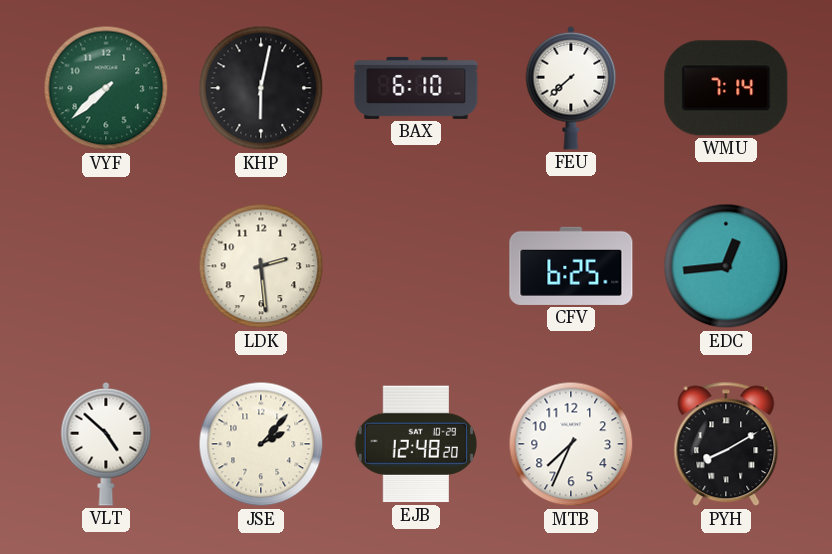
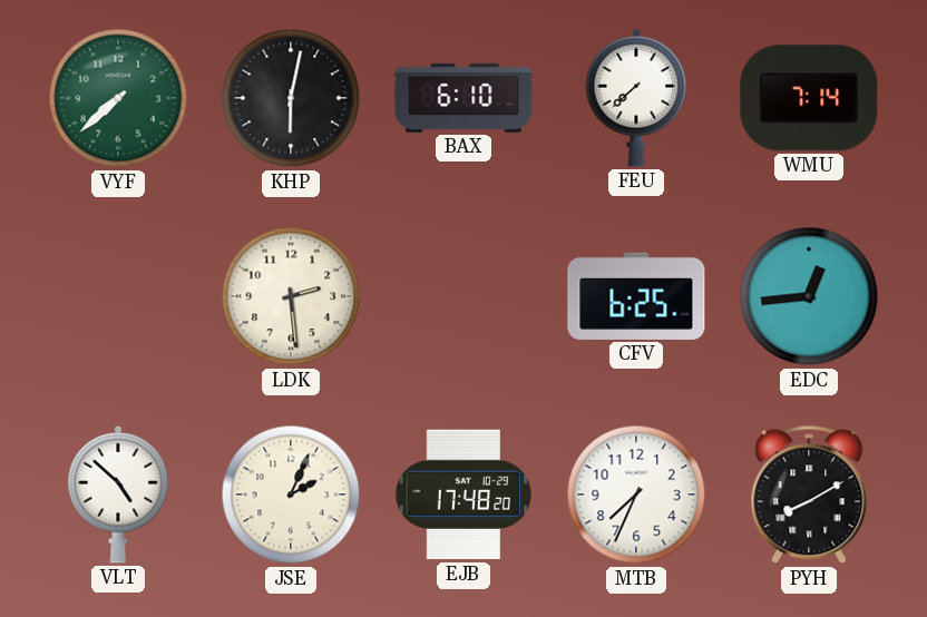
JSE: 2:07 -> 2:04
EJB: 12:48 -> 17:48
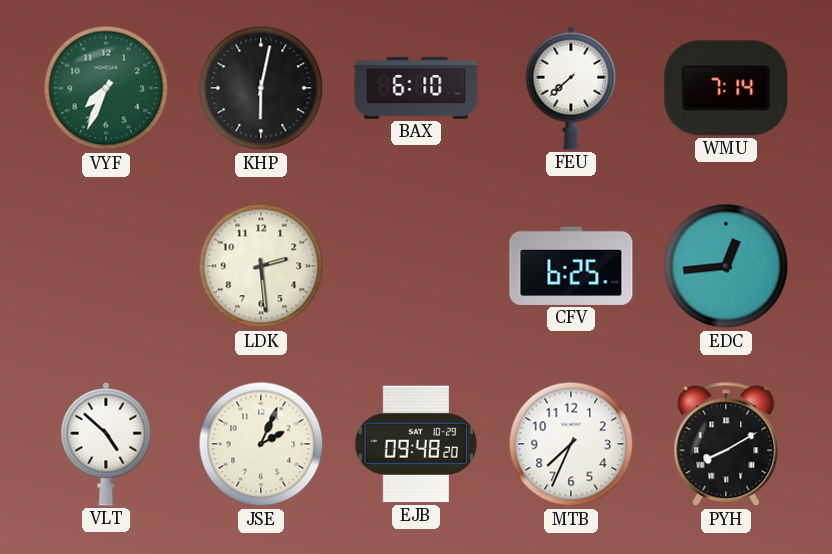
VYF: 7:38 -> 7:34
EJB: 17:48 -> 09:48
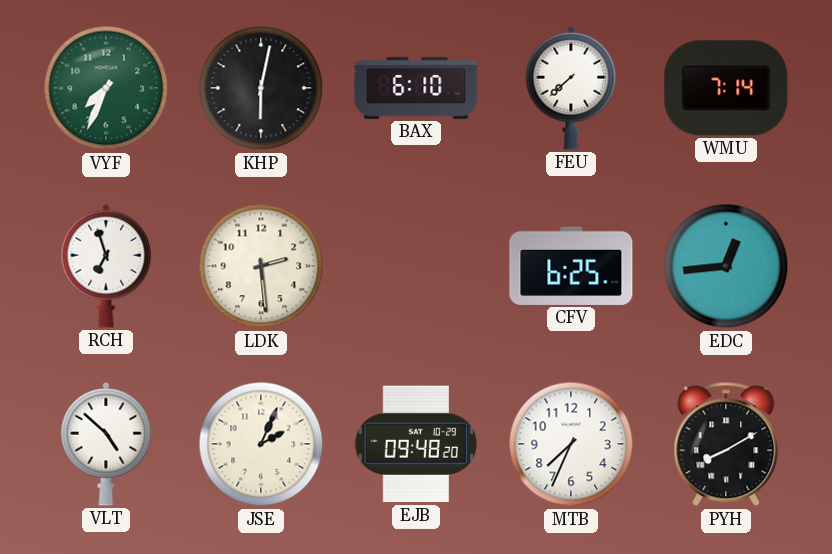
RCH: none -> 6:57
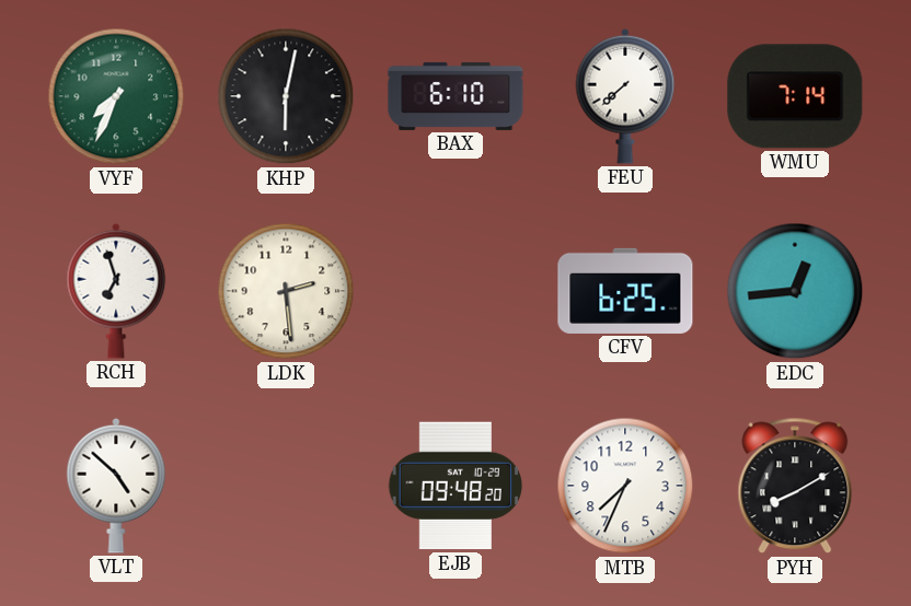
JSE: 2:04 -> none
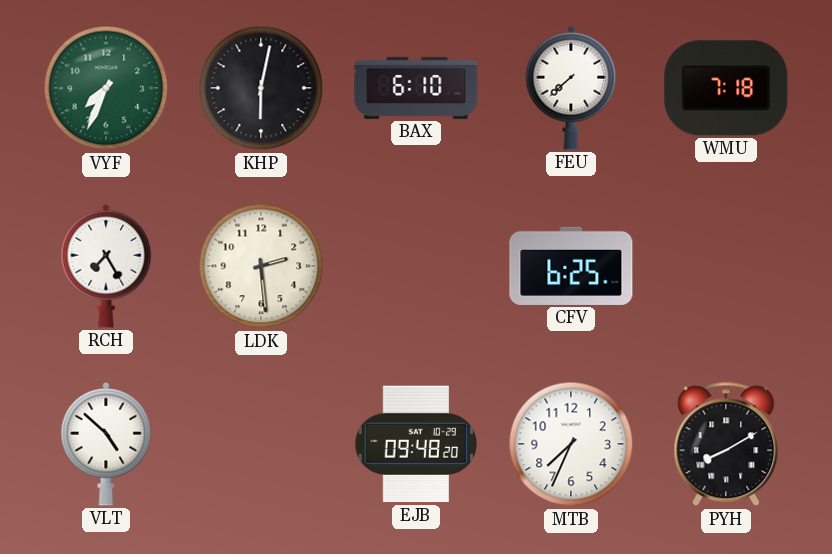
WMU: 7:14 -> 7:18
RCH: 6:57 -> 7:25
EDC: 12:44 -> none
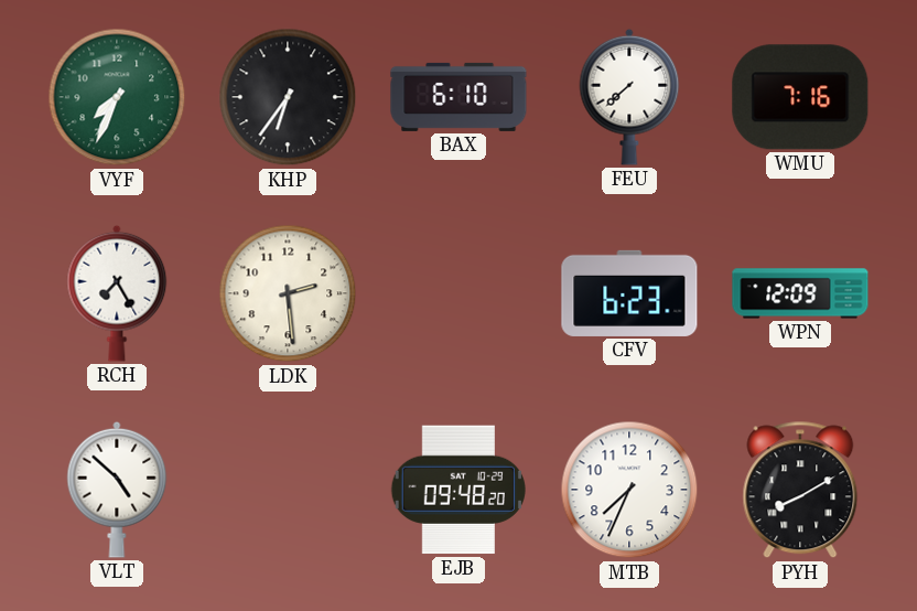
KHP: 6:02 -> 6:36
WMU: 7:18 -> 7:16
CFV: 6:25 -> 6:23
WPN: none -> 12:09
